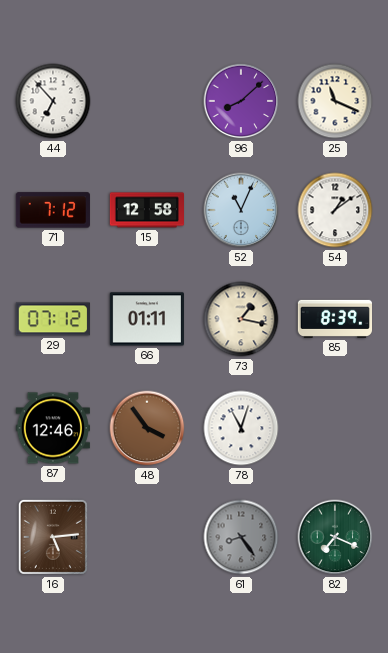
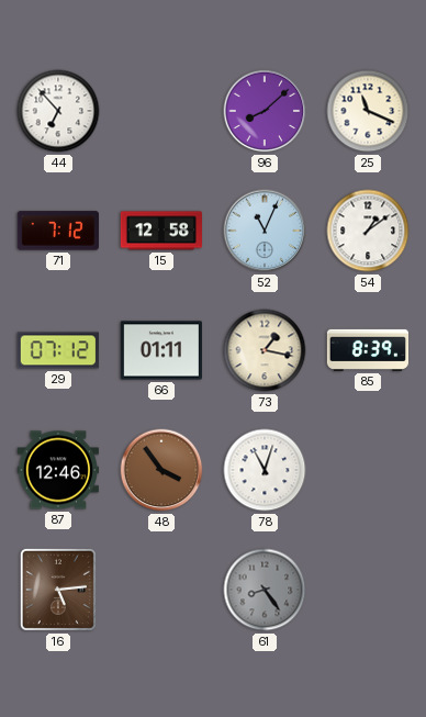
82: 7:19 -> none
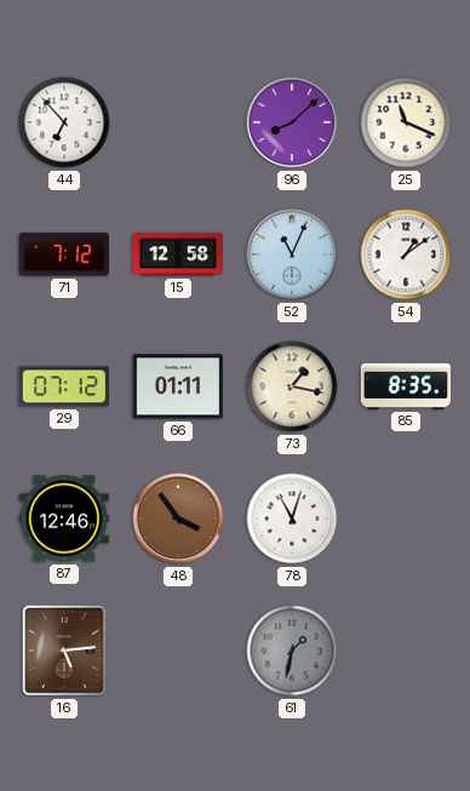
85: 8:39 -> 8:35
61: 8:24 -> 1:32
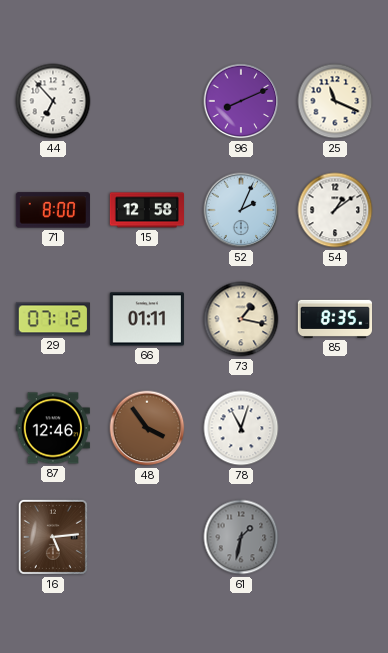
96: 8:08 -> 8:11
71: 7:12 -> 8:00
52: 11:04 -> 2:04
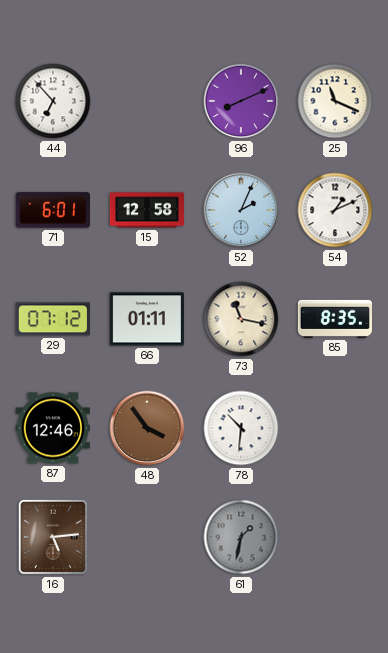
71: 8:00 -> 6:01
54: 1:09 -> 1:11
73: 1:17 -> 11:17
78: 11:03 -> 10:31
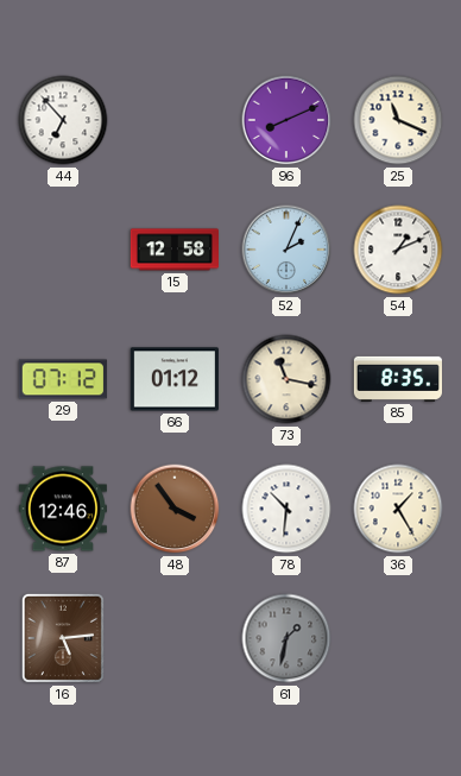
71: 6:01 -> none
66: 01:11 -> 01:12
36: none -> 1:25
